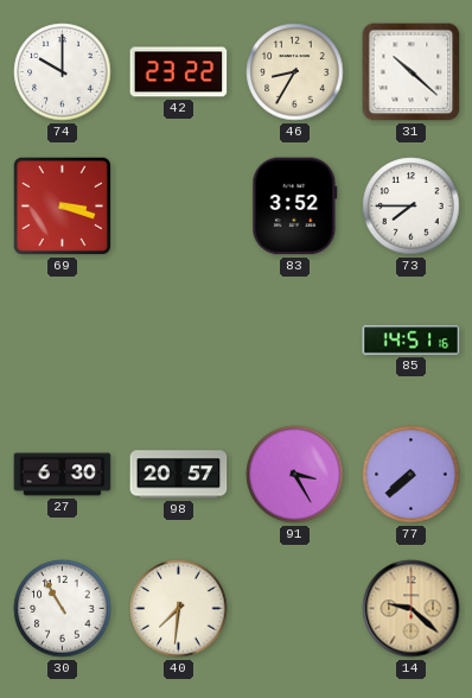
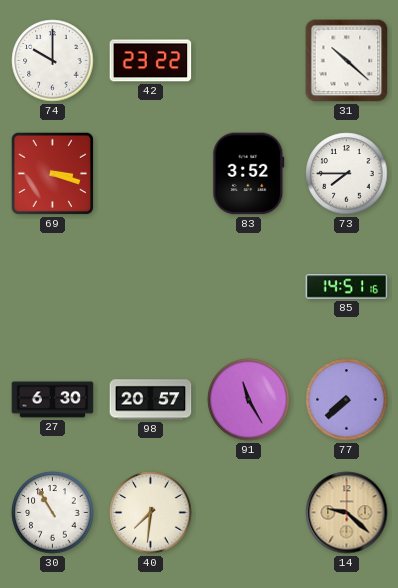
46: 8:35 -> none
91: 3:25 -> 11:25
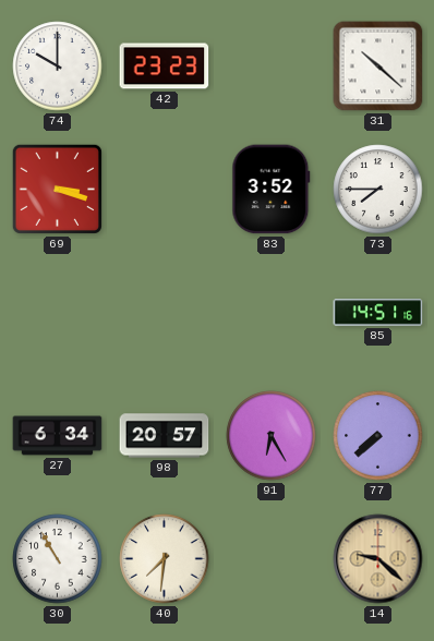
42: 23:22 -> 23:23
27: 6:30 -> 6:34
91: 11:25 -> 6:25
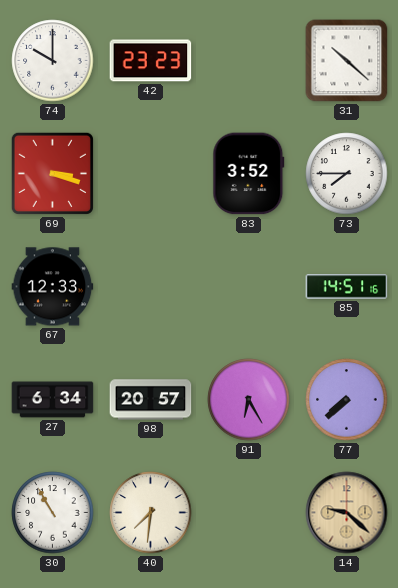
67: none -> 12:33
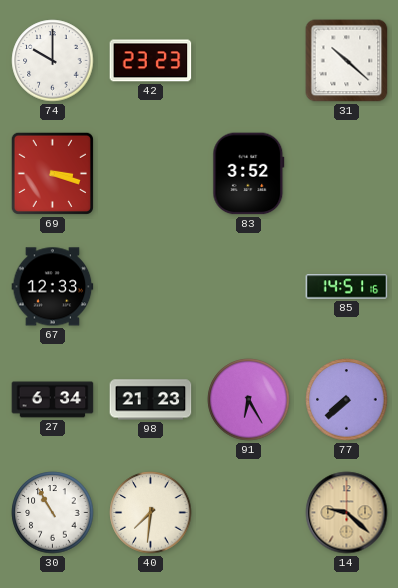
73: 7:45 -> none
98: 20:57 -> 21:23
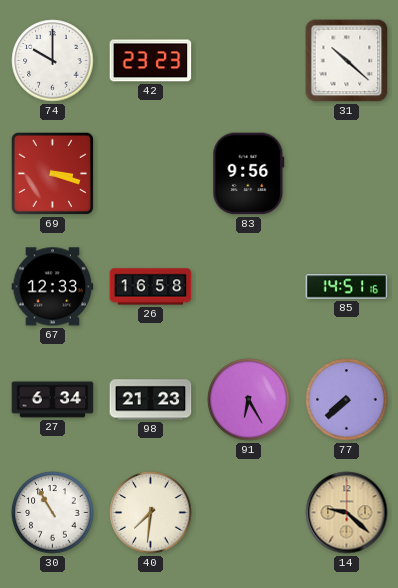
83: 3:52 -> 9:56
26: none -> 16:58
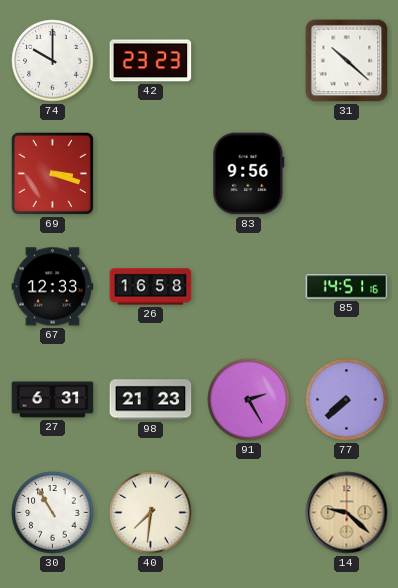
27: 6:34 -> 6:31
91: 6:25 -> 2:25
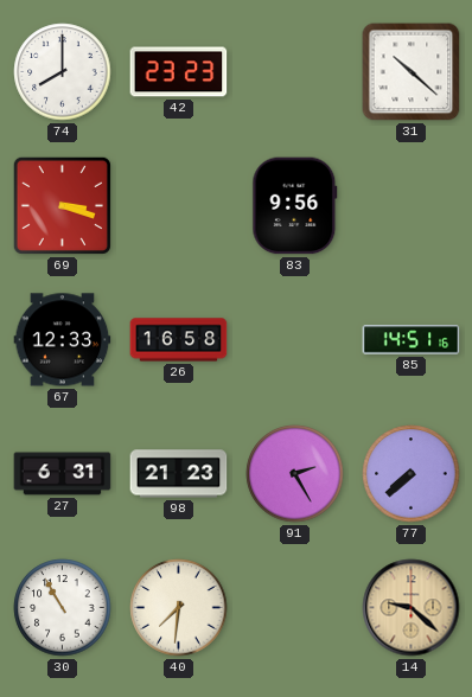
74: 10:00 -> 8:00
